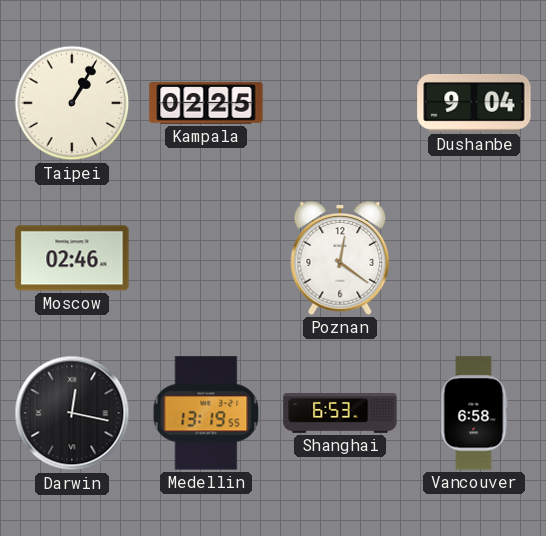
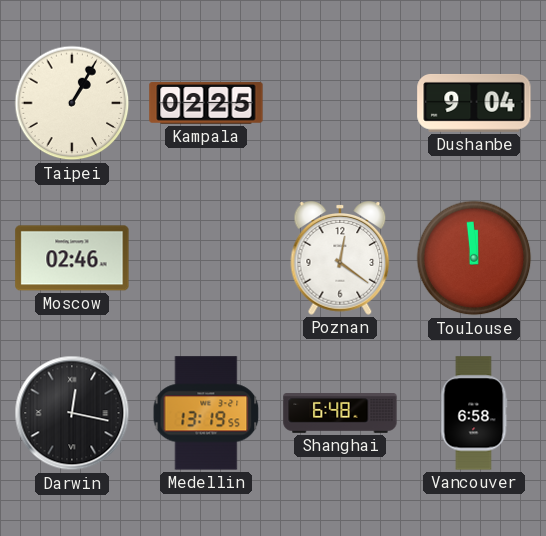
Toulouse: none -> 11:59
Shanghai: 6:53 -> 6:48
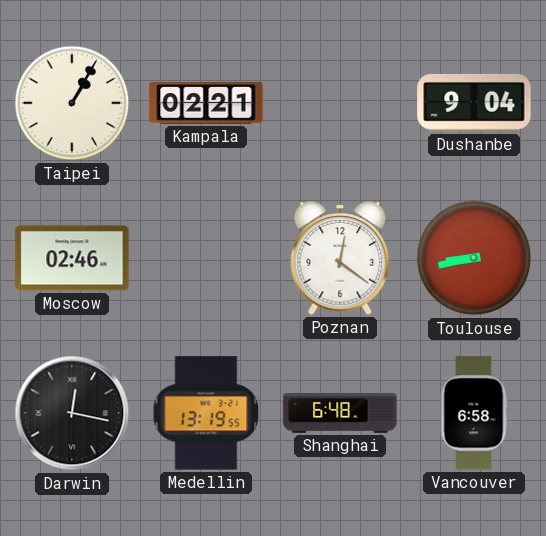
Kampala: 02:25 -> 02:21
Toulouse: 11:59 -> 8:43
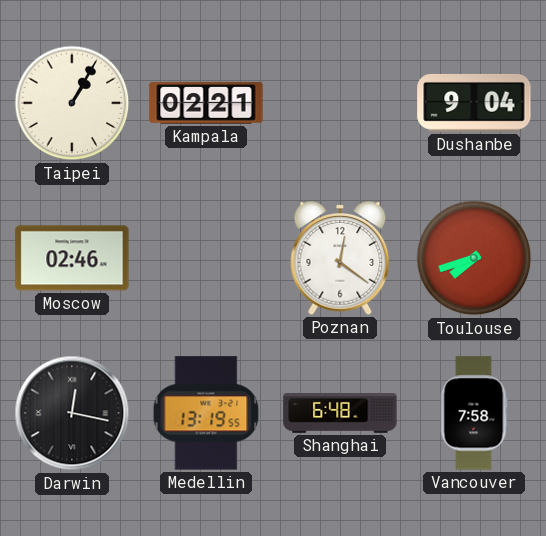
Toulouse: 8:43 -> 7:42
Vancouver: 6:58 -> 7:58
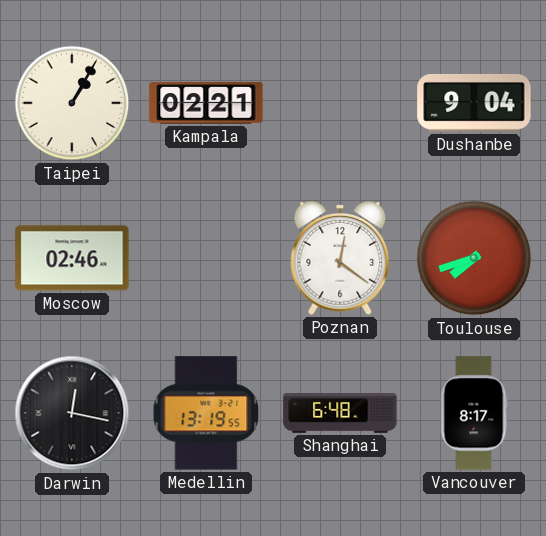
Vancouver: 7:58 -> 8:17
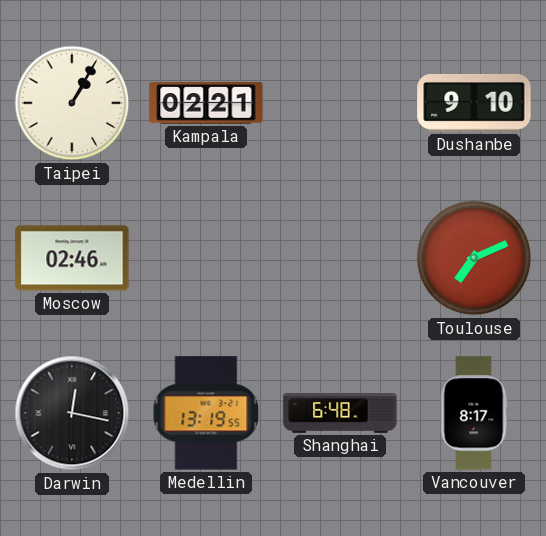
Dushanbe: 9:04 -> 9:10
Poznan: 12:21 -> none
Toulouse: 7:42 -> 7:11
